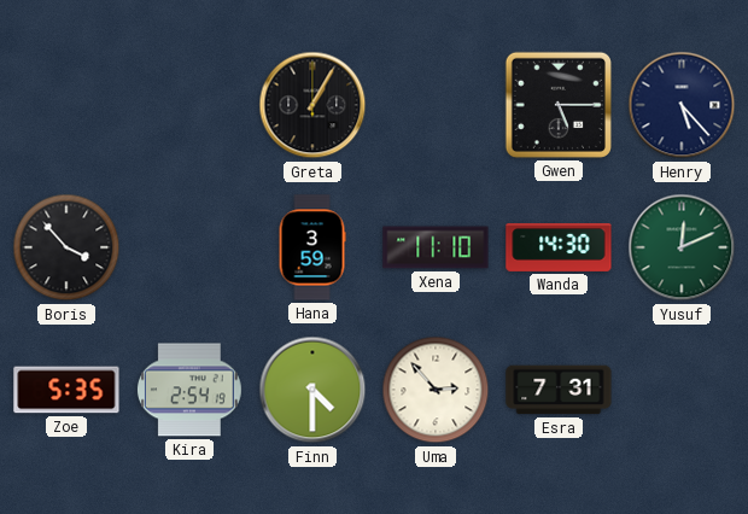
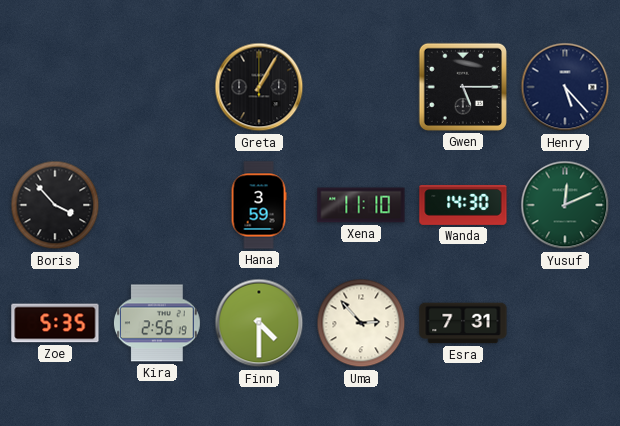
Kira: 2:54 -> 2:56
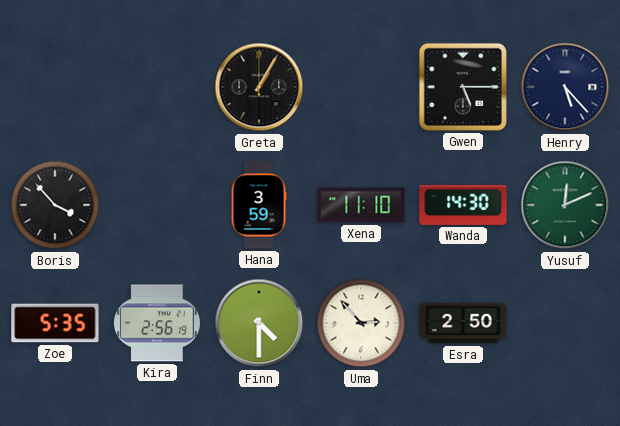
Esra: 7:31 -> 2:50
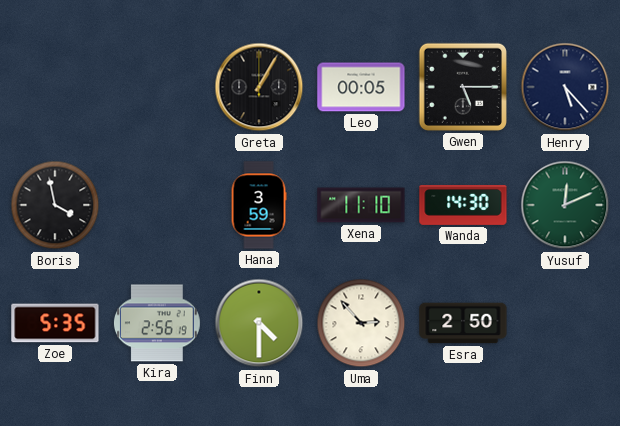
Leo: none -> 00:05
Boris: 3:53 -> 3:58
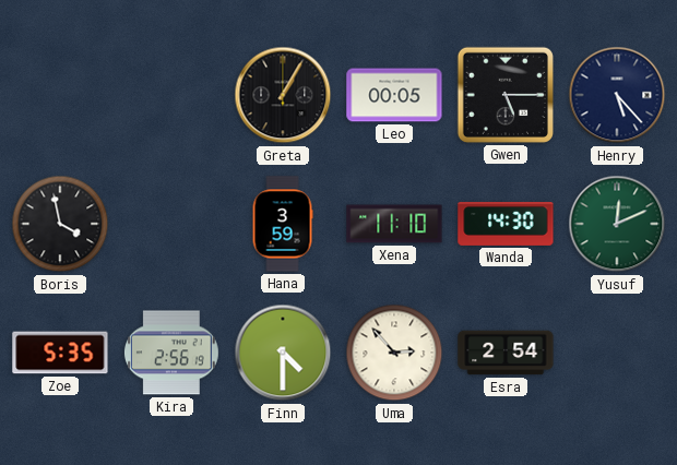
Esra: 2:50 -> 2:54
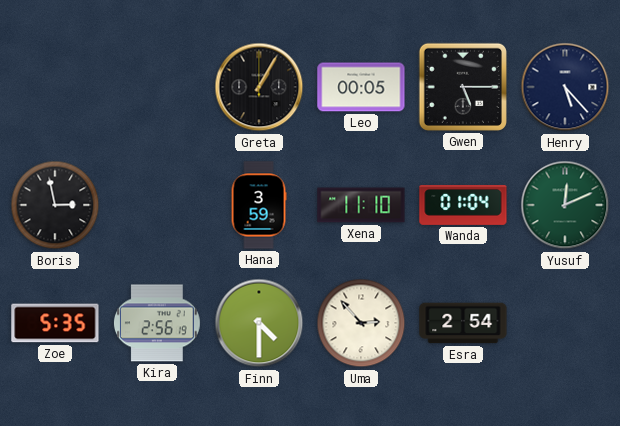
Boris: 3:58 -> 2:58
Wanda: 14:30 -> 01:04
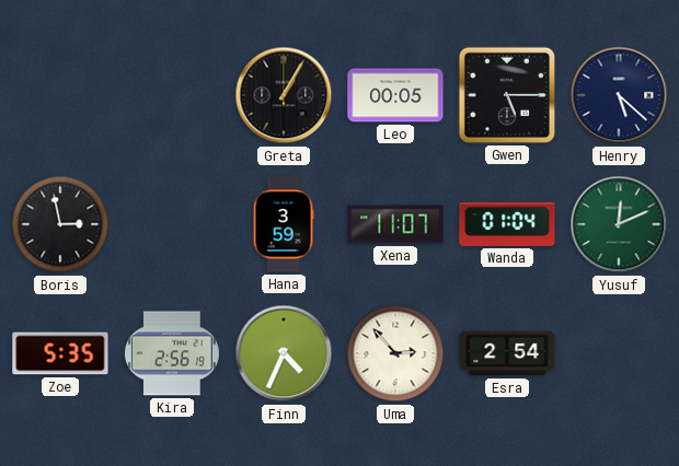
Henry: 5:23 -> 5:22
Xena: 11:10 -> 11:07
Finn: 4:30 -> 4:34
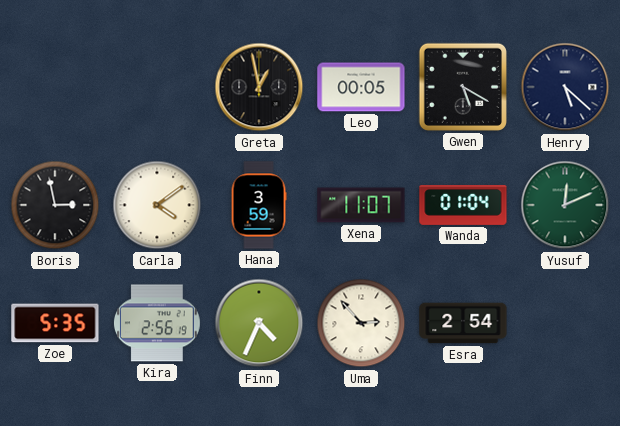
Greta: 1:05 -> 12:58
Gwen: 5:15 -> 5:20
Carla: none -> 4:09
